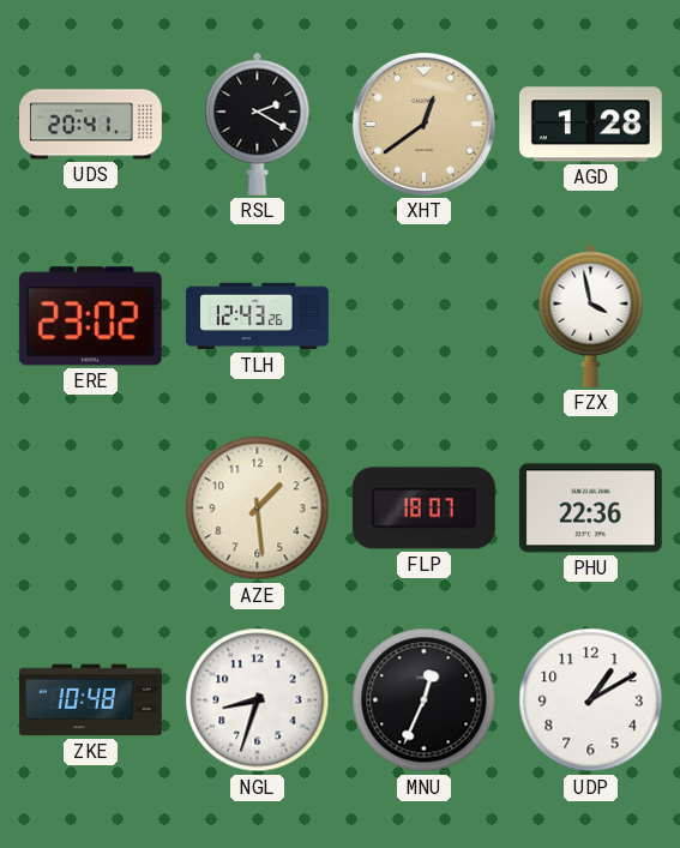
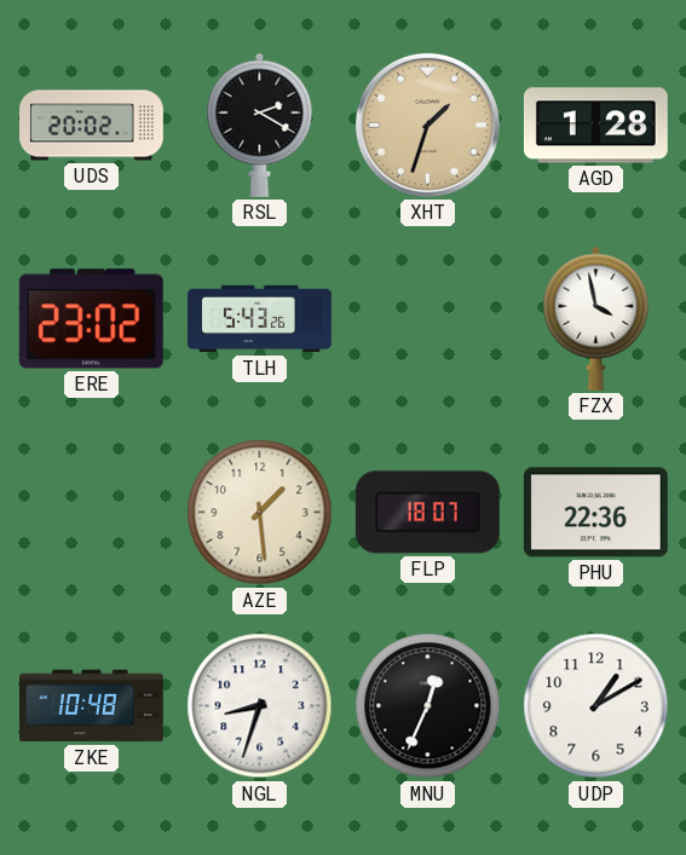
UDS: 20:41 -> 20:02
XHT: 12:39 -> 1:33
TLH: 12:43 -> 5:43
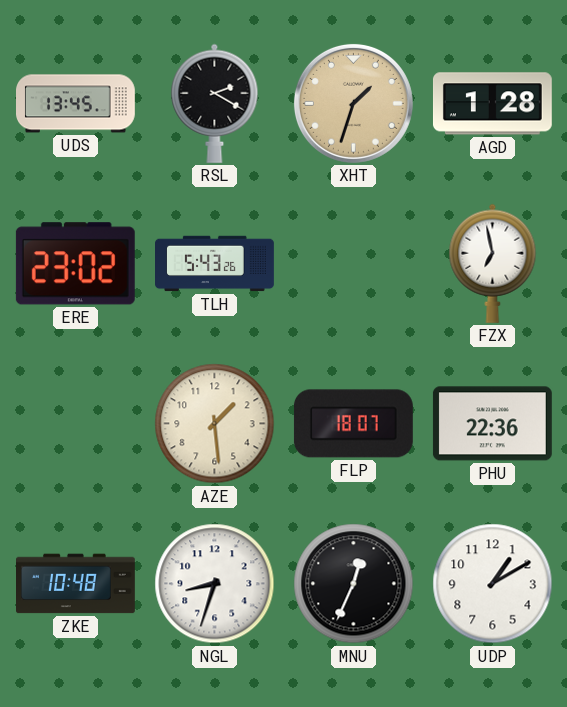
UDS: 20:02 -> 13:45
FZX: 3:58 -> 6:58
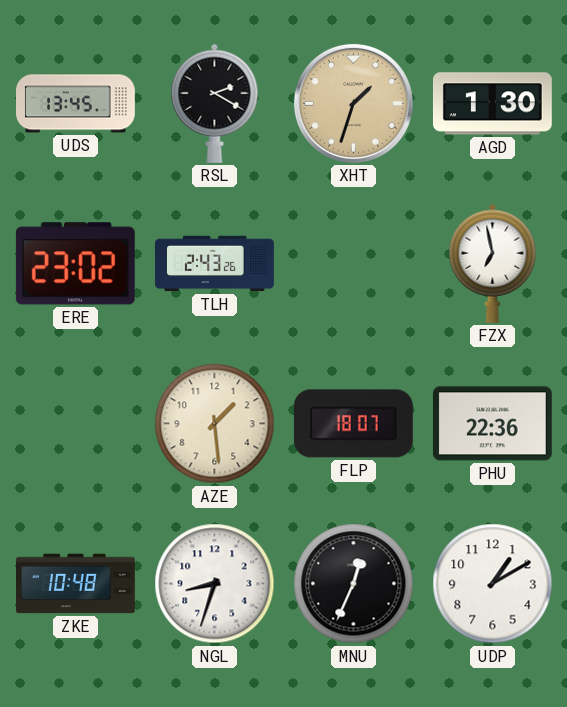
AGD: 1:28 -> 1:30
TLH: 5:43 -> 2:43
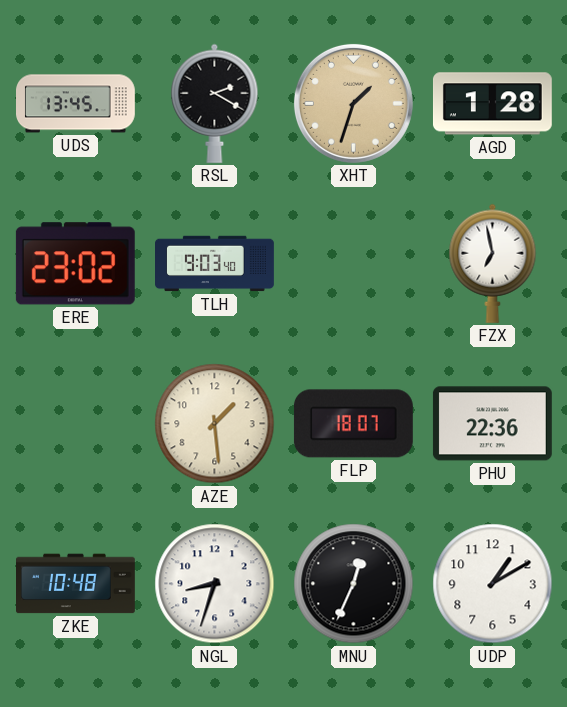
AGD: 1:30 -> 1:28
TLH: 2:43 -> 9:03
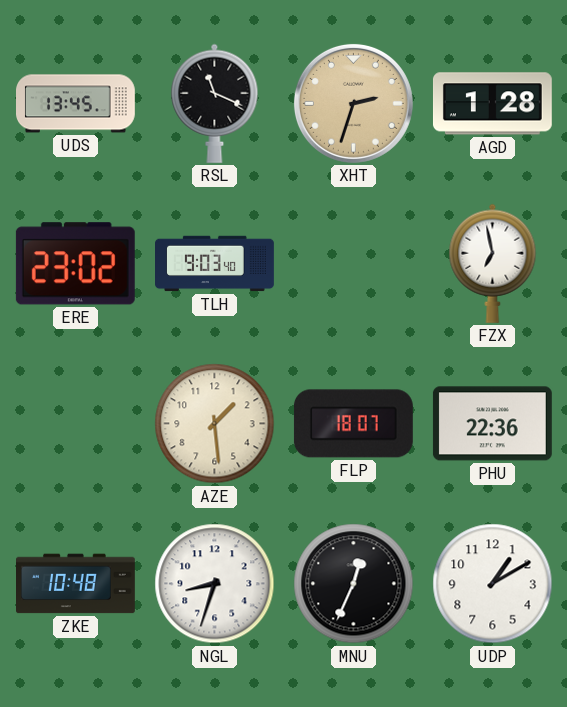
RSL: 2:20 -> 11:19
XHT: 1:33 -> 2:33
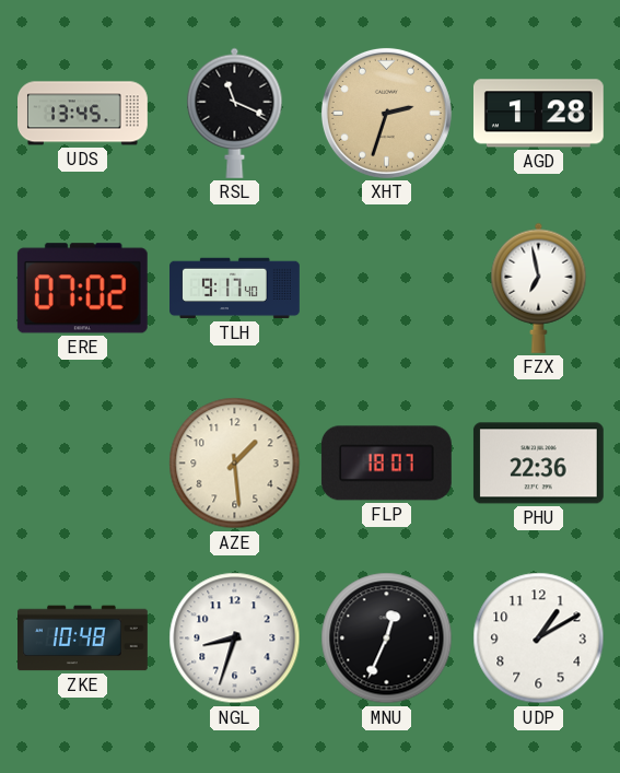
ERE: 23:02 -> 07:02
TLH: 9:03 -> 9:17
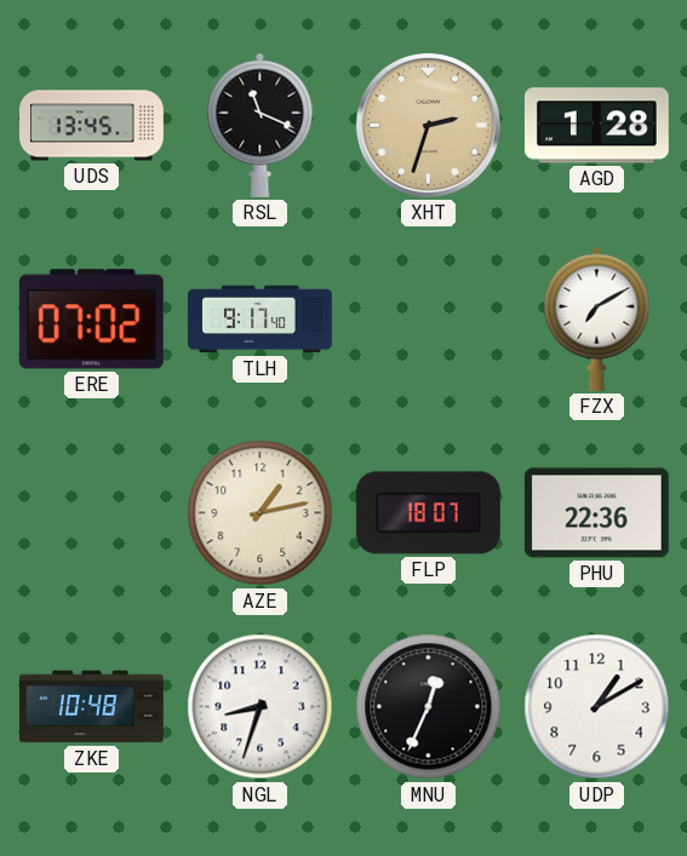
FZX: 6:58 -> 7:10
AZE: 1:29 -> 1:13
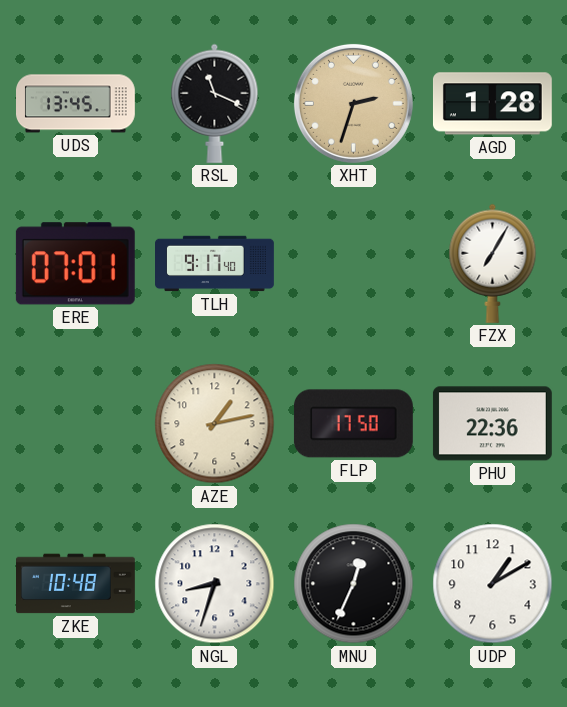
ERE: 07:02 -> 07:01
FZX: 7:10 -> 7:05
FLP: 18:07 -> 17:50
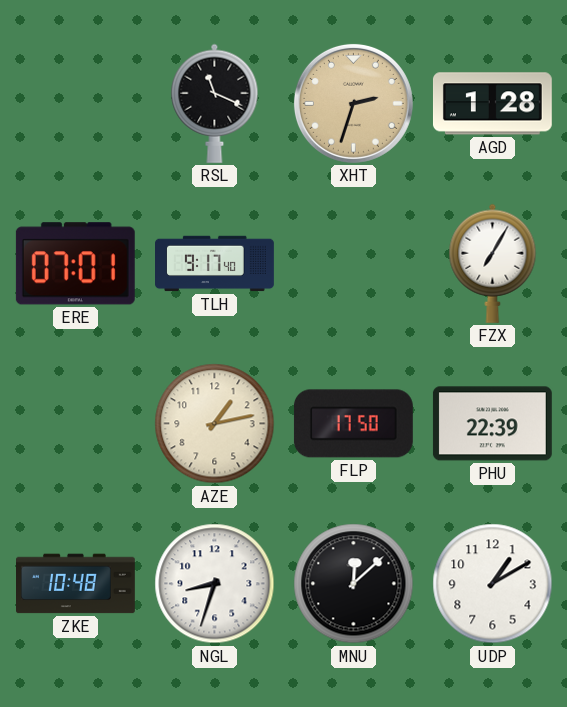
UDS: 13:45 -> none
PHU: 22:36 -> 22:39
MNU: 12:34 -> 12:08
